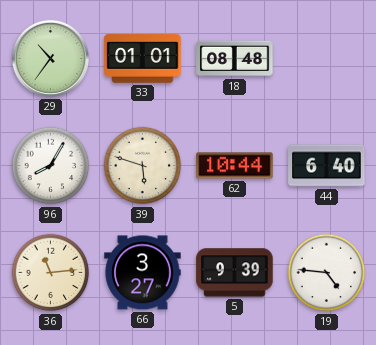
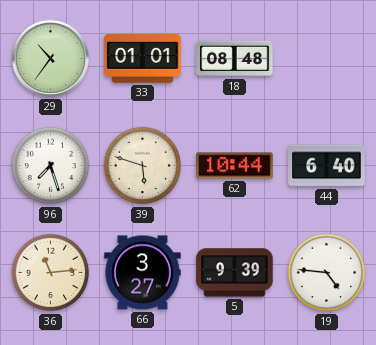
96: 8:05 -> 7:27
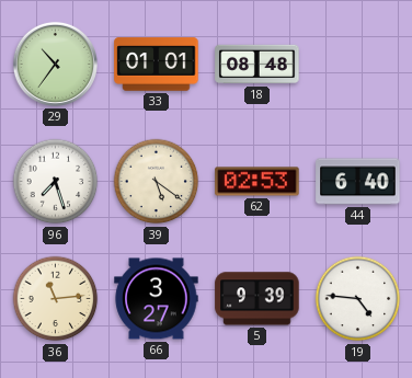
39: 5:48 -> 5:21
62: 10:44 -> 02:53
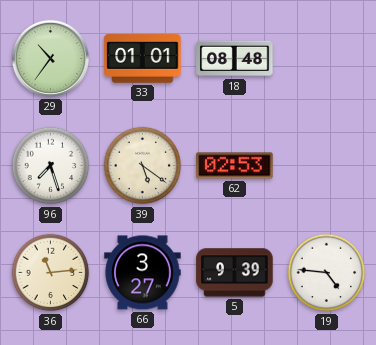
44: 6:40 -> none
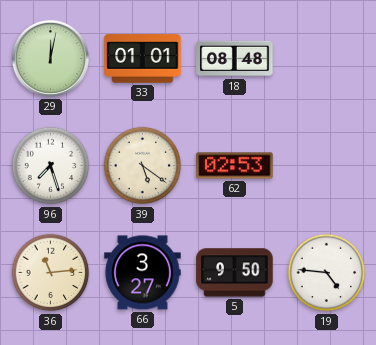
29: 10:36 -> 12:02
5: 9:39 -> 9:50
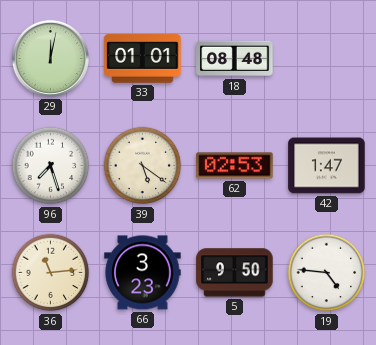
42: none -> 1:47
66: 3:27 -> 3:23
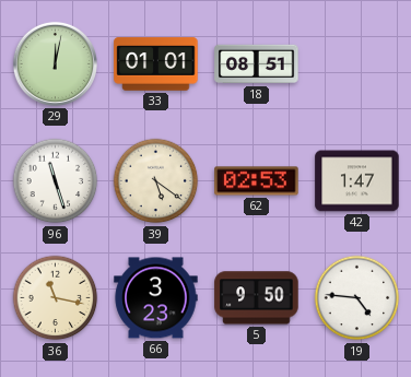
18: 08:48 -> 08:51
96: 7:27 -> 11:27
36: 11:14 -> 11:17
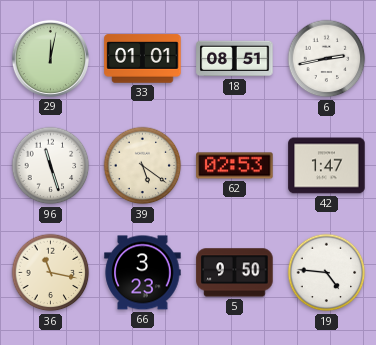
6: none -> 2:43
